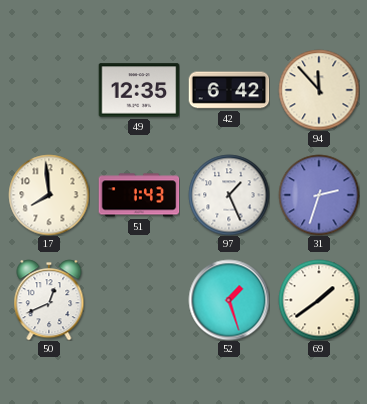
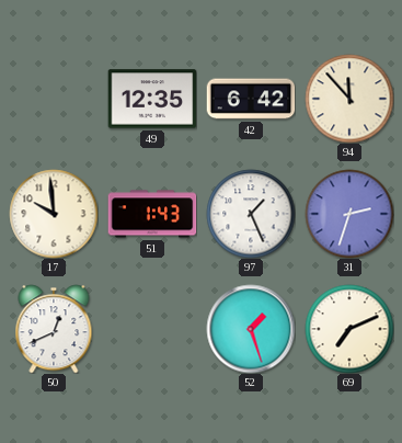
17: 7:59 -> 9:59
69: 1:39 -> 7:11
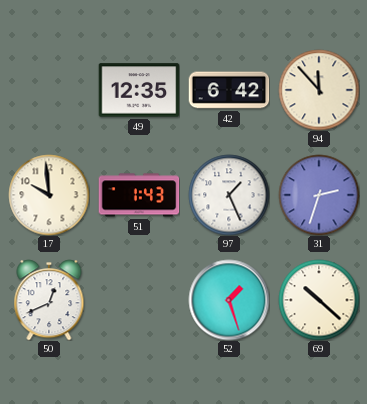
69: 7:11 -> 10:22
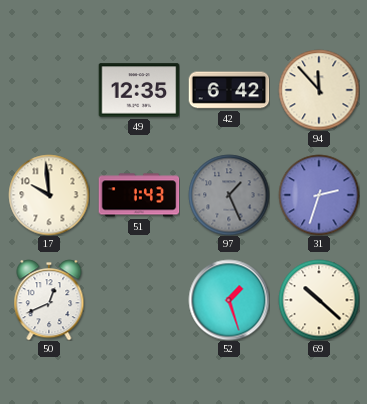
97 dial: white -> grey
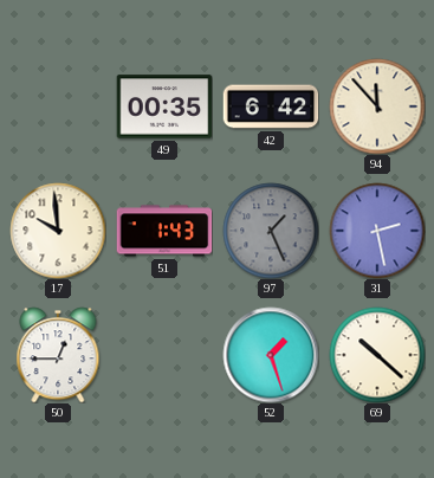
49: 12:35 -> 00:35
31: 2:33 -> 2:28
50: 12:41 -> 12:45
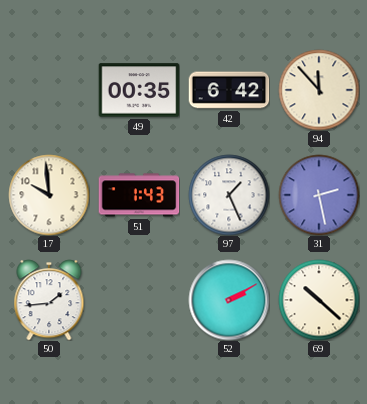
97 dial: grey -> white
50: 12:45 -> 1:44
52: 1:27 -> 2:10
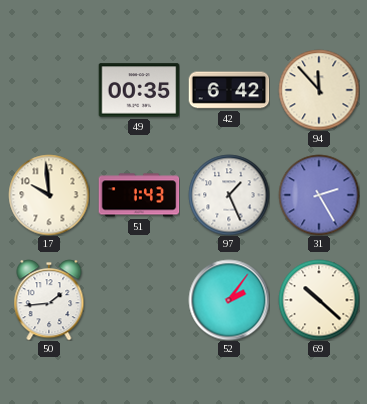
31: 2:28 -> 2:25
52: 2:10 -> 2:06
